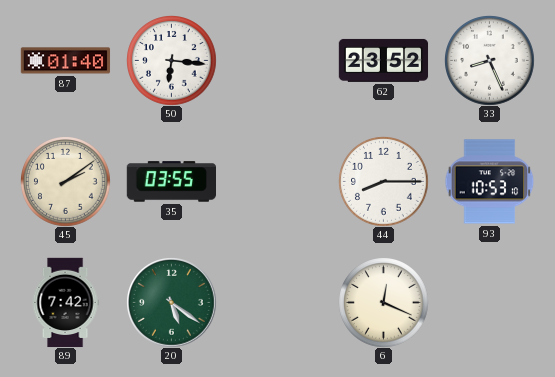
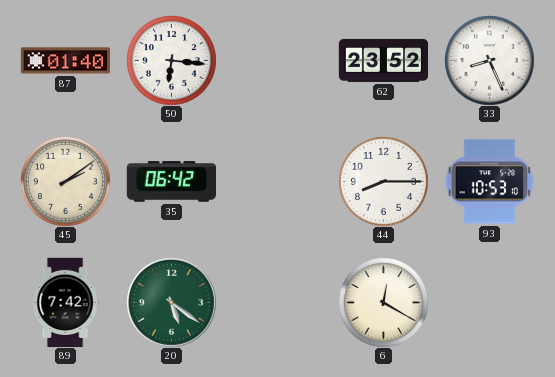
35: 03:55 -> 06:42
6: 12:19 -> 12:20
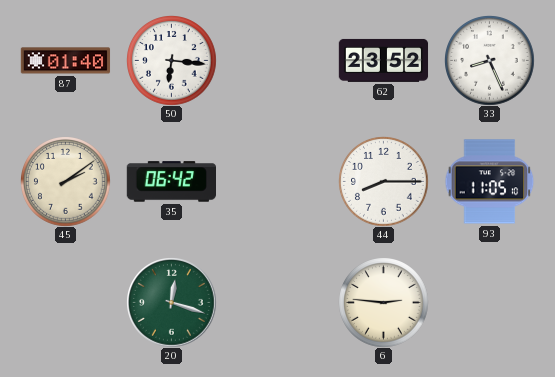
93: 10:53 -> 11:05
89: 7:42 -> none
20: 5:21 -> 12:18
6: 12:20 -> 2:46
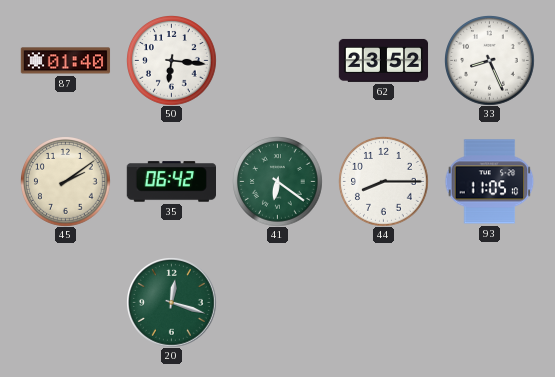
41: none -> 6:21
6: 2:46 -> none
